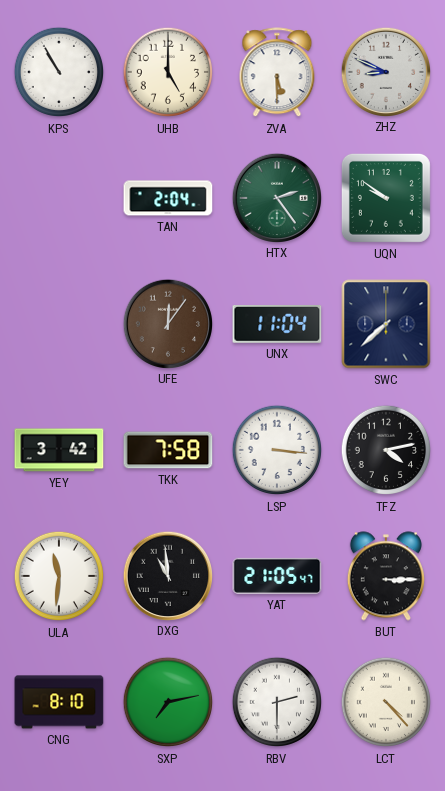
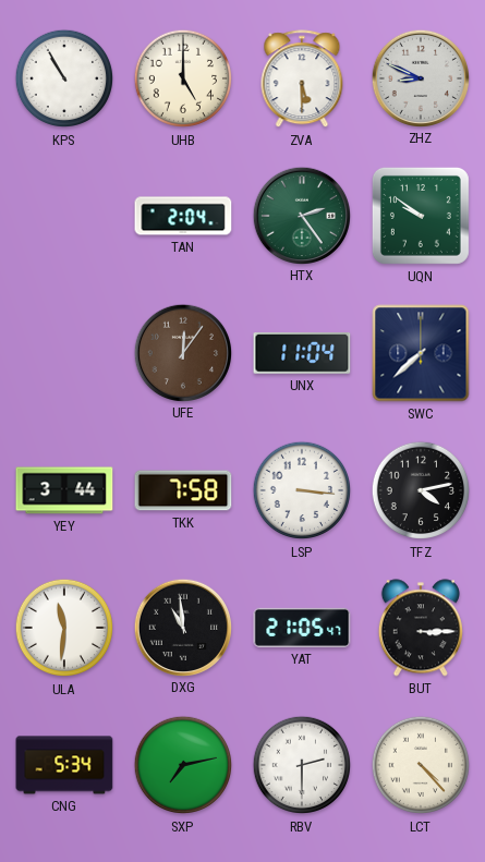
YEY: 3:42 -> 3:44
CNG: 8:10 -> 5:34
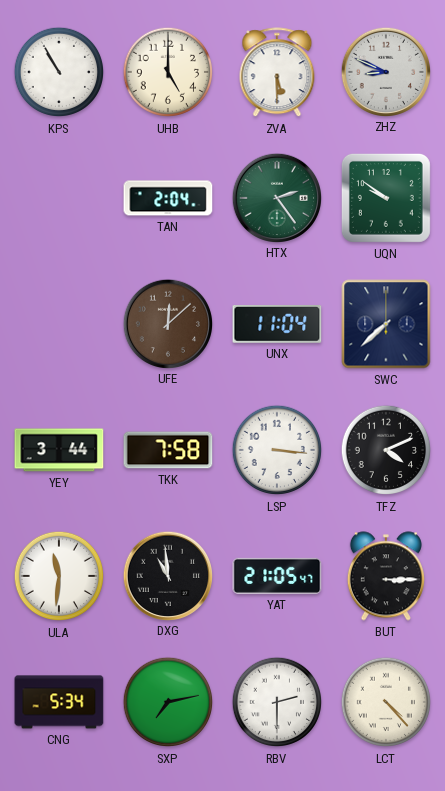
UFE: 12:06 -> 12:08
TFZ: 4:13 -> 4:11
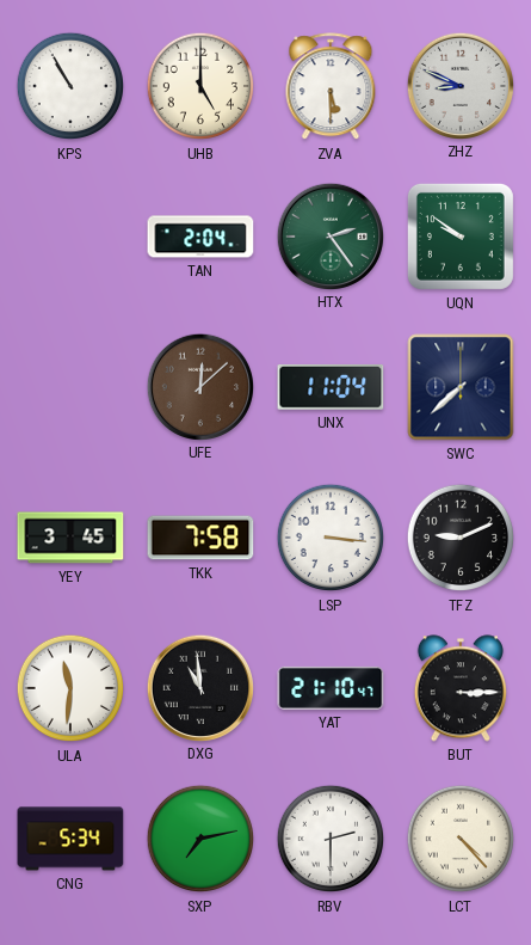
YEY: 3:44 -> 3:45
TFZ: 4:11 -> 9:11
YAT: 21:05 -> 21:10
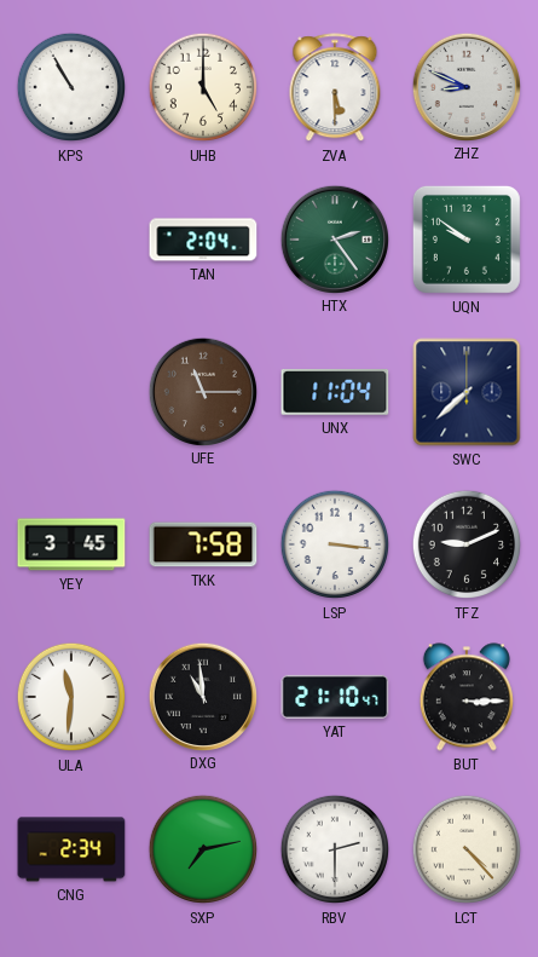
UFE: 12:08 -> 11:15
CNG: 5:34 -> 2:34
